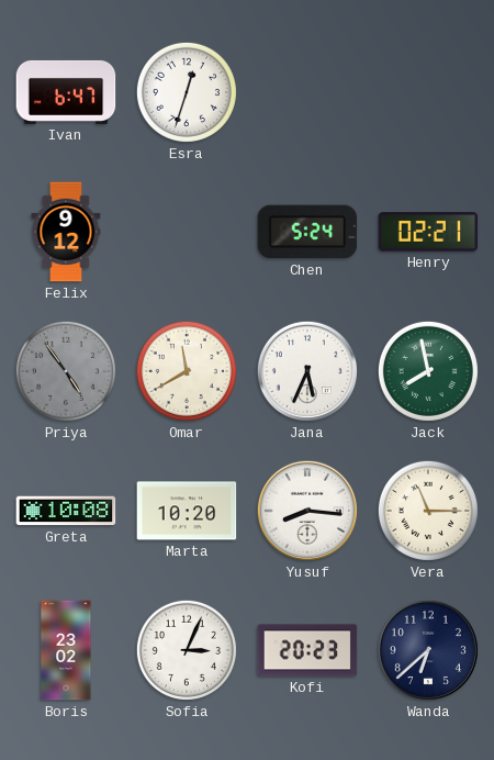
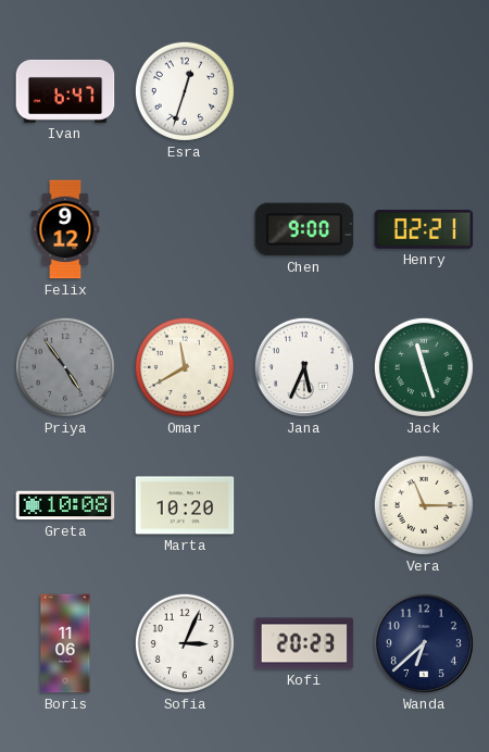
Chen: 5:24 -> 9:00
Jack: 7:58 -> 11:27
Yusuf: 8:16 -> none
Boris: 23:02 -> 11:06
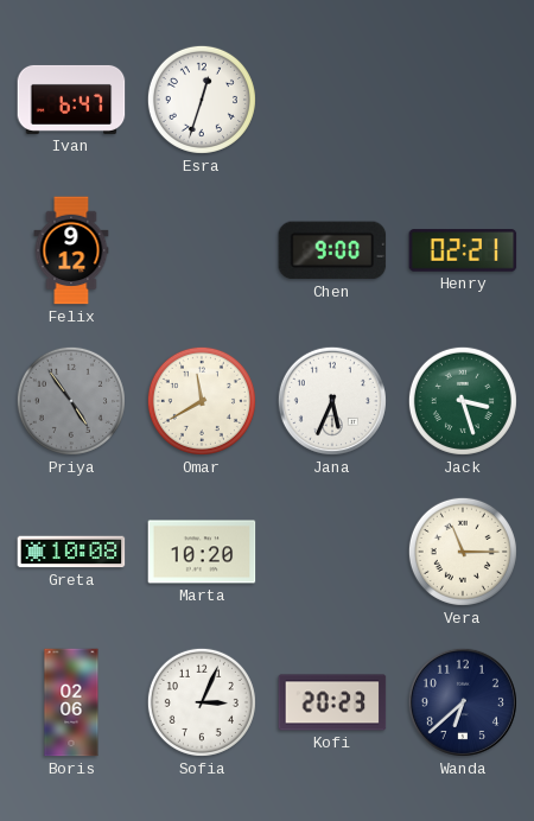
Jack: 11:27 -> 3:27
Boris: 11:06 -> 02:06
